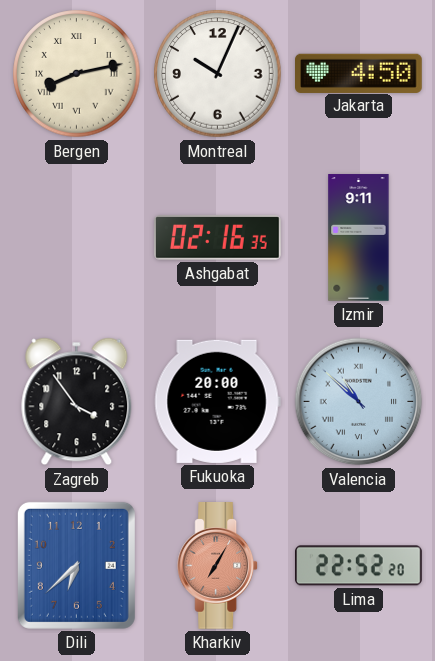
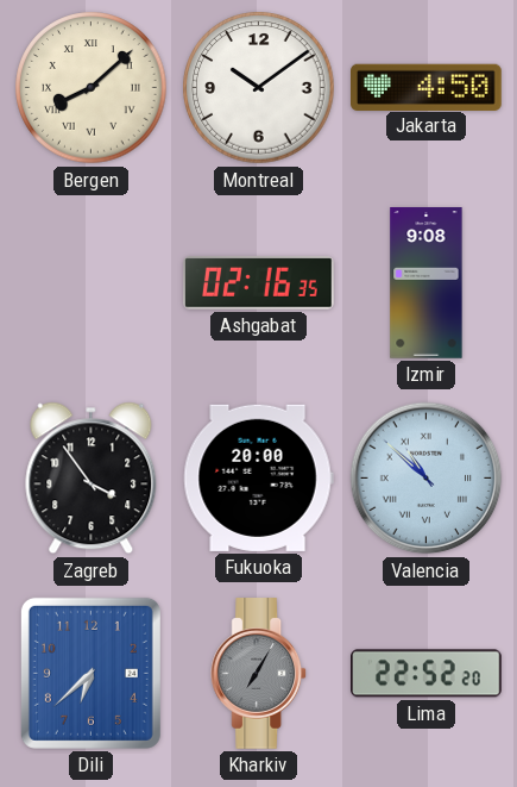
Bergen: 8:13 -> 8:08
Montreal: 10:04 -> 10:09
Izmir: 9:11 -> 9:08
Kharkiv dial: salmon -> grey
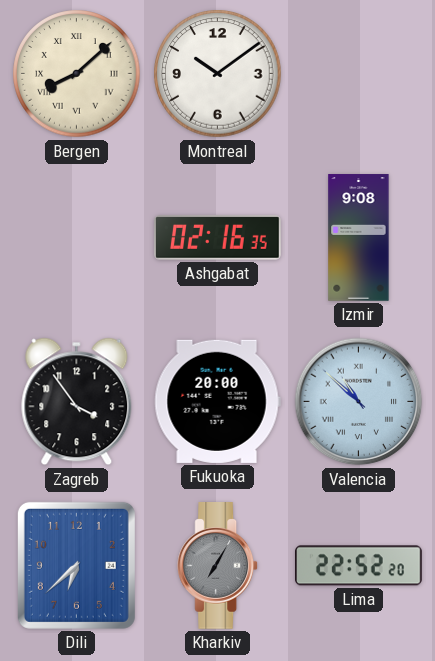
Jakarta: 4:50 -> none
